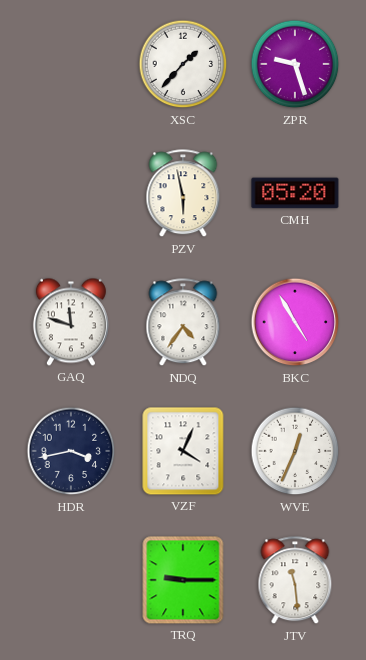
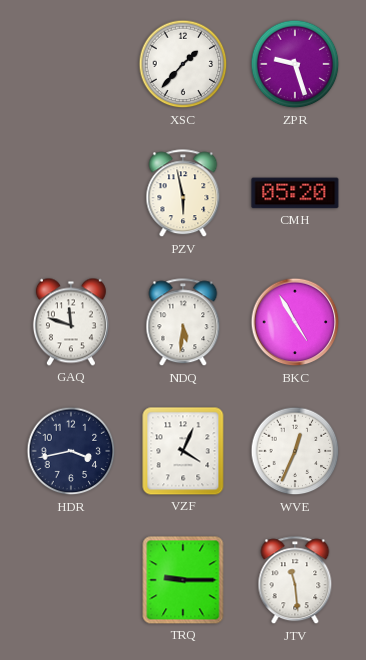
NDQ: 4:36 -> 5:31
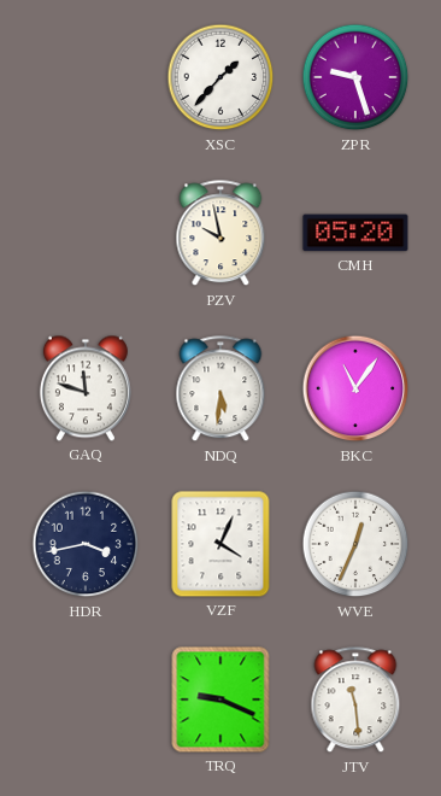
PZV: 5:58 -> 9:58
BKC: 4:55 -> 11:06
TRQ: 9:15 -> 9:19
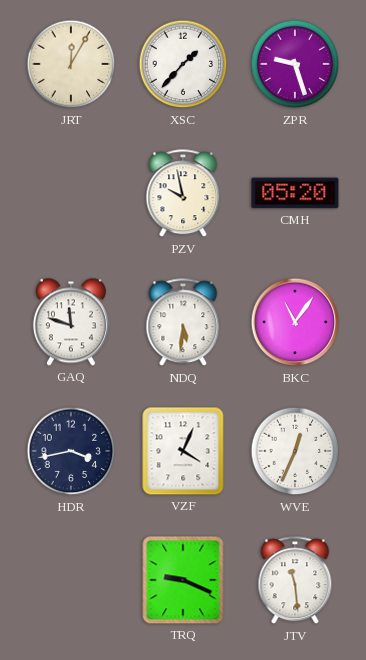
JRT: none -> 12:05
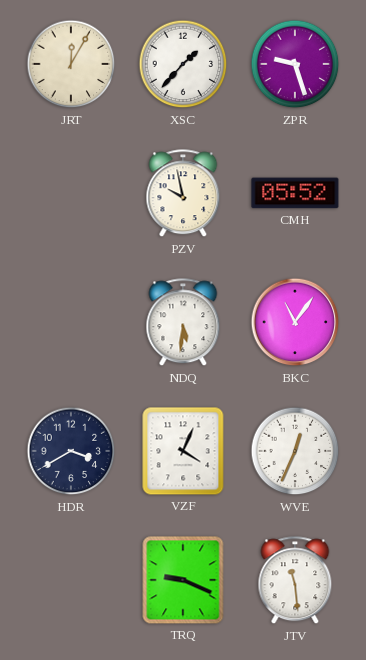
CMH: 05:20 -> 05:52
GAQ: 11:48 -> none
HDR: 3:43 -> 3:40
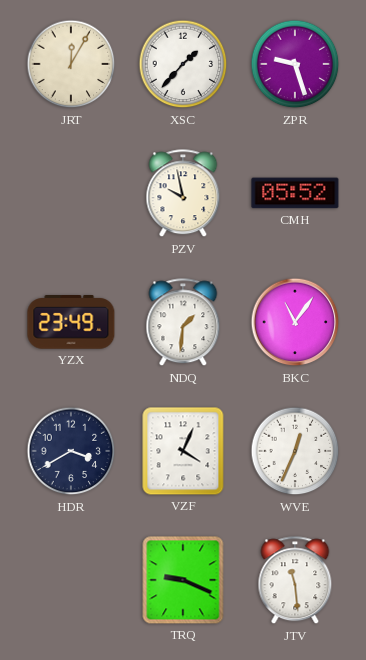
YZX: none -> 23:49
NDQ: 5:31 -> 1:31
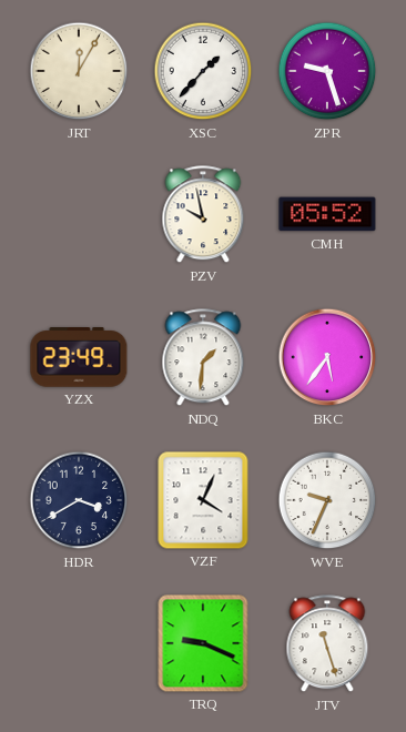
BKC: 11:06 -> 5:36
WVE: 12:34 -> 9:34
JTV: 11:29 -> 11:27
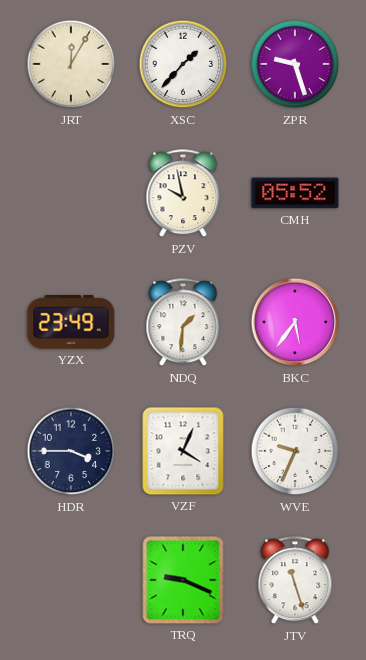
HDR: 3:40 -> 3:45
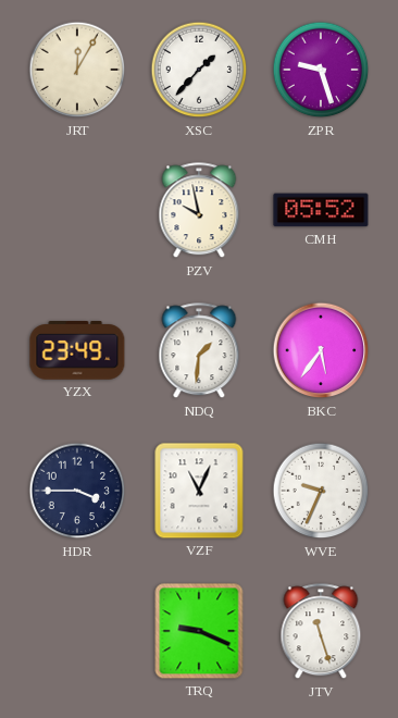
VZF: 4:04 -> 11:04
